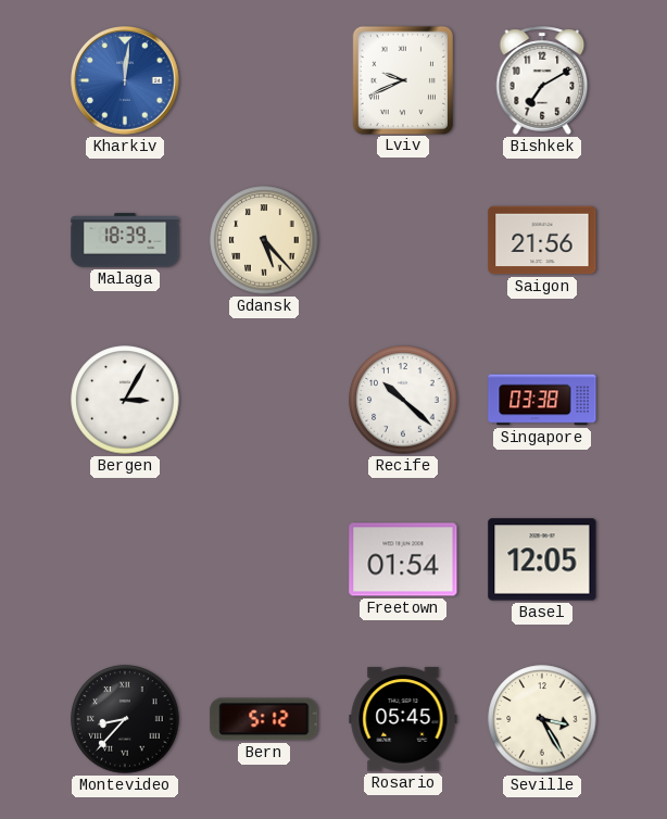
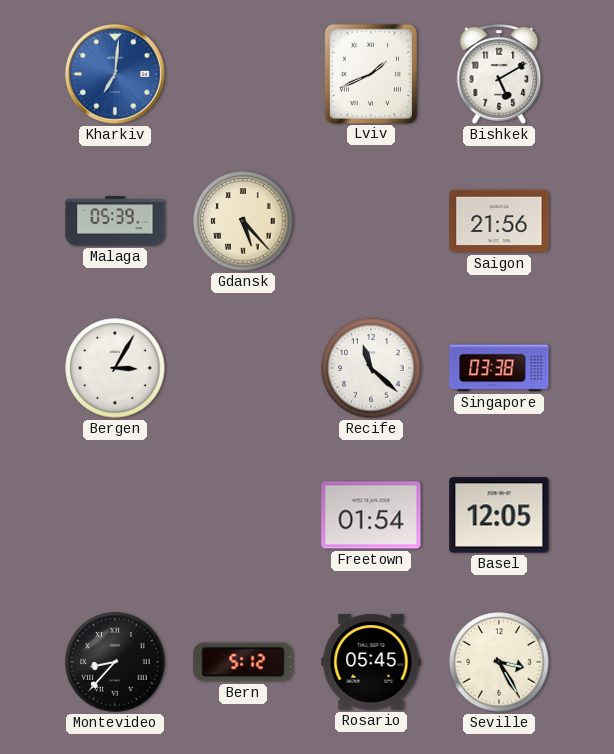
Kharkiv: 12:01 -> 7:01
Lviv: 9:41 -> 1:41
Bishkek: 7:10 -> 5:10
Malaga: 18:39 -> 05:39
Recife: 10:22 -> 11:22
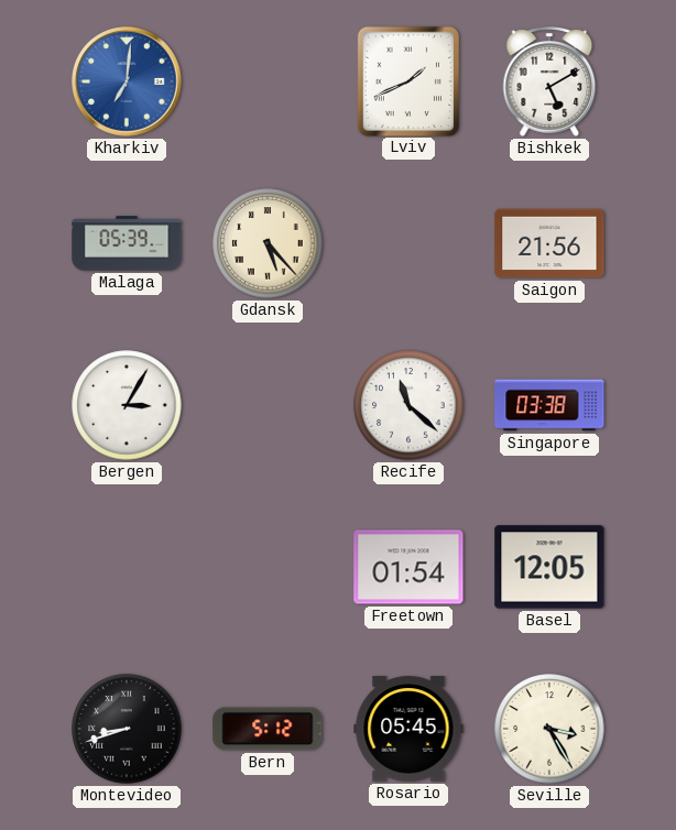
Montevideo: 8:37 -> 8:42
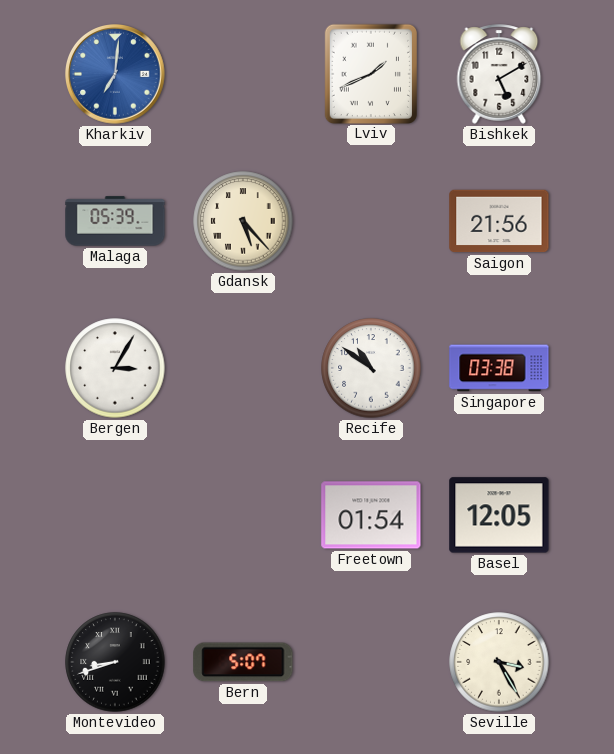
Recife: 11:22 -> 10:51
Bern: 5:12 -> 5:07
Rosario: 05:45 -> none
